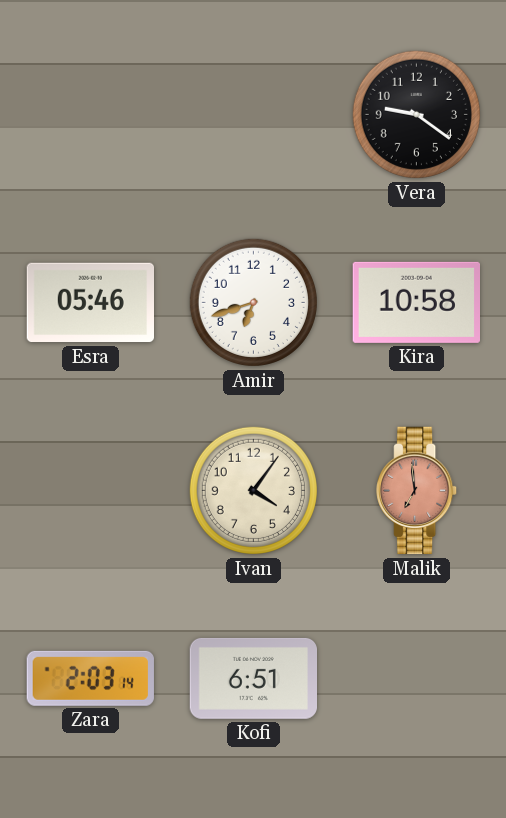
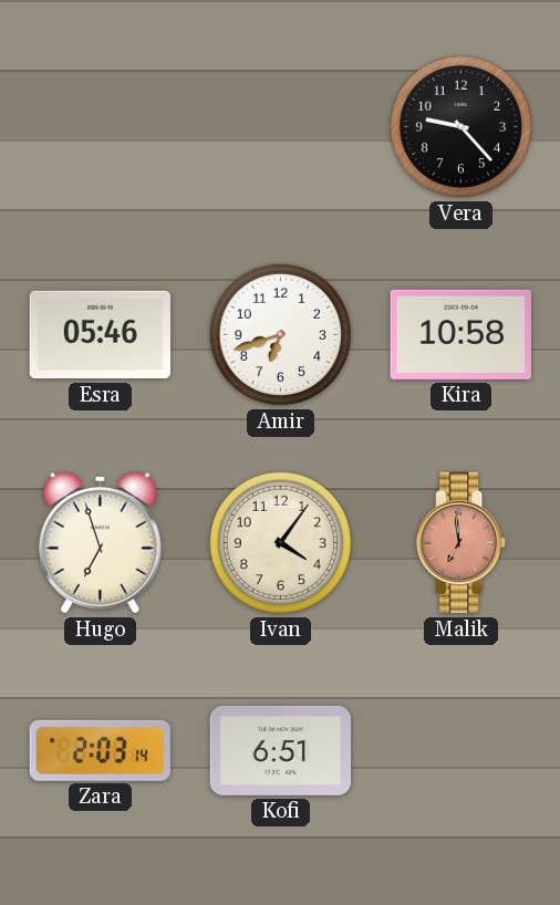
Vera: 9:21 -> 9:23
Hugo: none -> 6:57
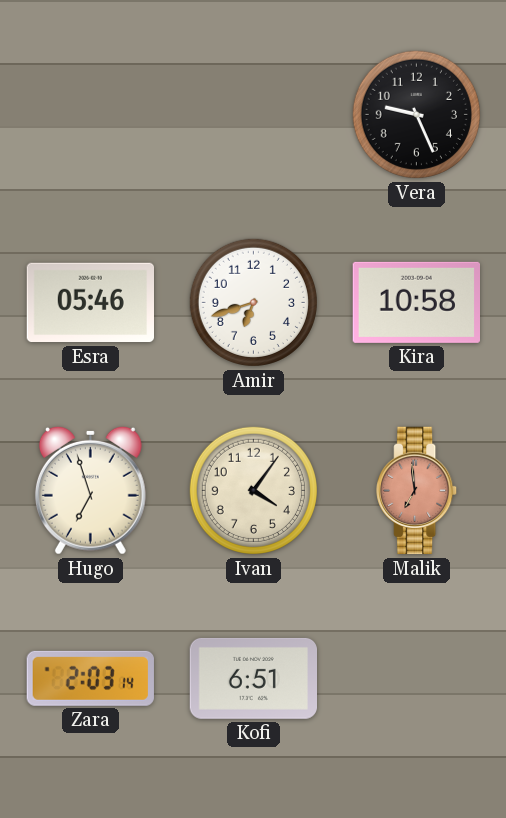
Vera: 9:23 -> 9:26
